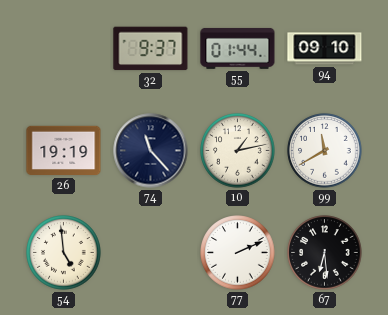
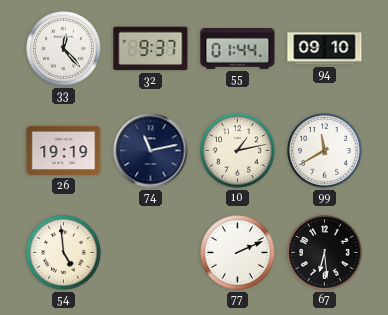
33: none -> 12:23
74: 11:23 -> 11:13
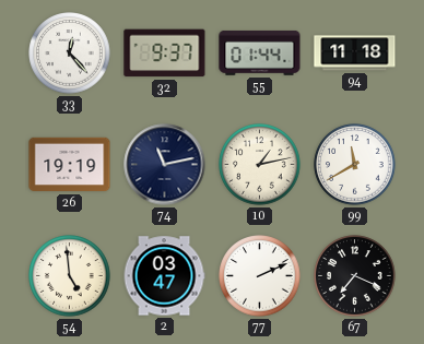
94: 09:10 -> 11:18
2: none -> 03:47
67: 6:29 -> 7:19
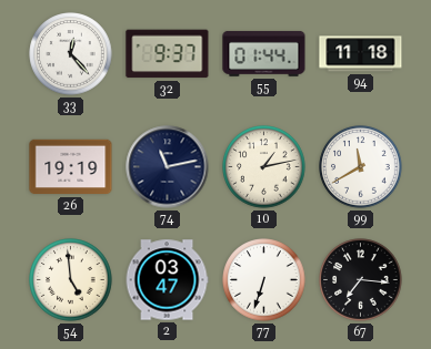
77: 2:11 -> 6:33
67: 7:19 -> 7:16
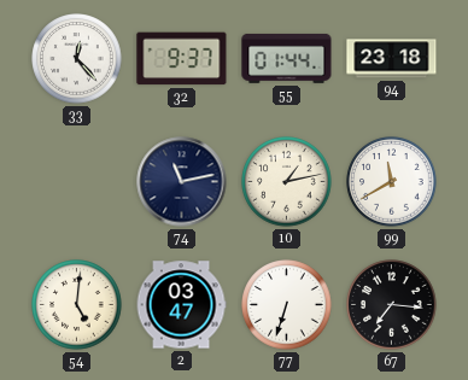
94: 11:18 -> 23:18
26: 19:19 -> none
54: 4:59 -> 5:01
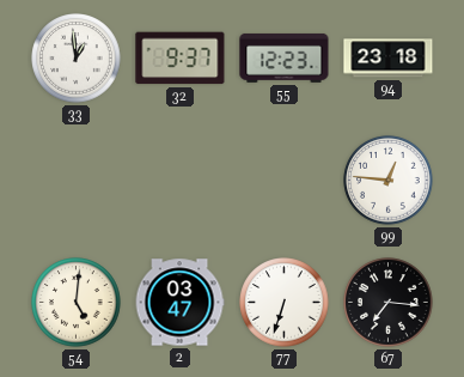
33: 12:23 -> 12:59
55: 01:44 -> 12:23
74: 11:13 -> none
10: 1:13 -> none
99: 11:40 -> 12:46
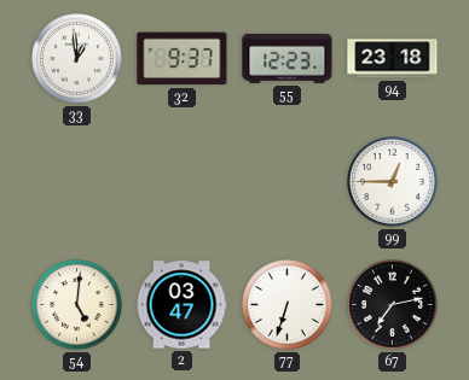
99: 12:46 -> 12:45
67: 7:16 -> 7:13
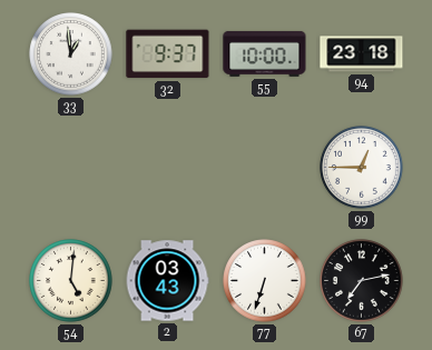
55: 12:23 -> 10:00
2: 03:47 -> 03:43
